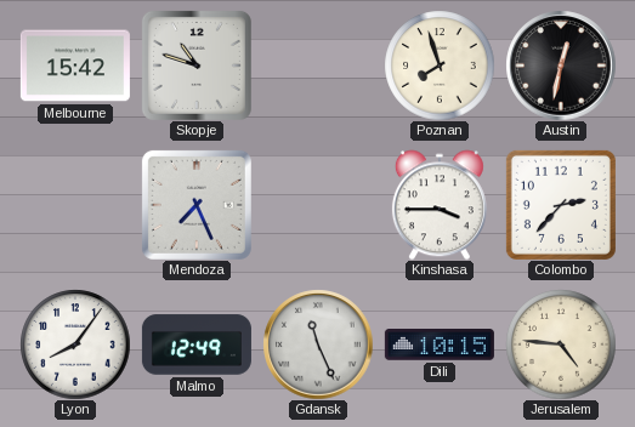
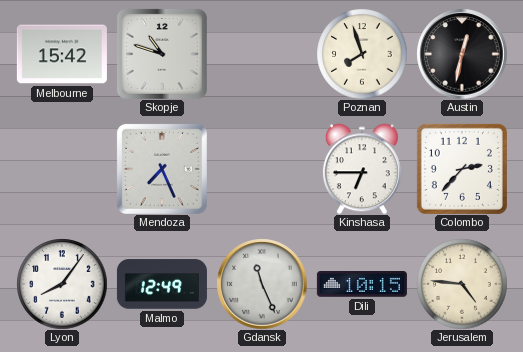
Kinshasa: 3:45 -> 6:45
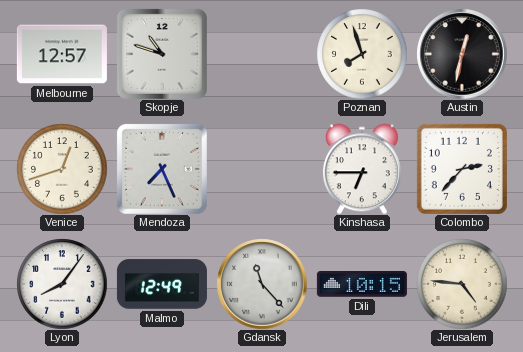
Melbourne: 15:42 -> 12:57
Venice: none -> 12:42
Gdansk: 11:26 -> 11:23
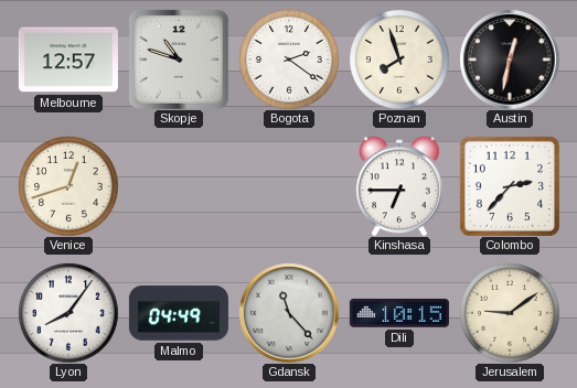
Bogota: none -> 2:21
Mendoza: 7:26 -> none
Malmo: 12:49 -> 04:49
Jerusalem: 4:46 -> 9:09
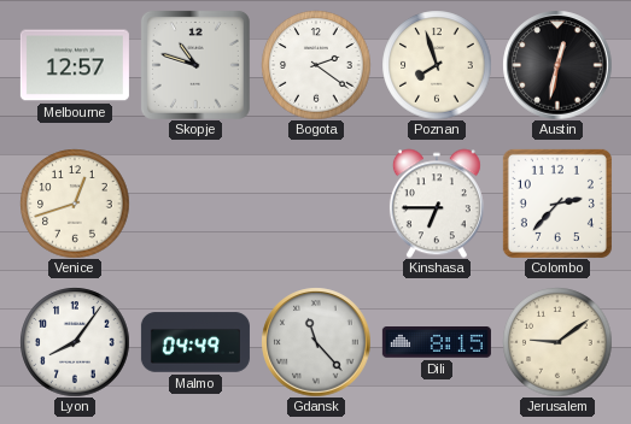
Dili: 10:15 -> 8:15
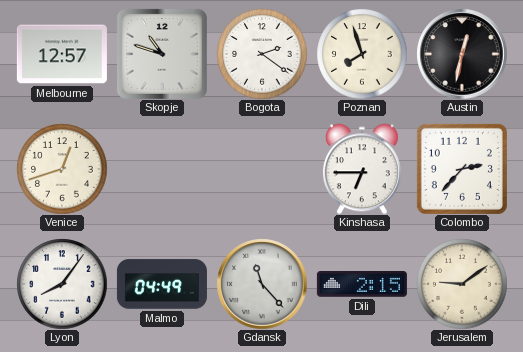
Dili: 8:15 -> 2:15
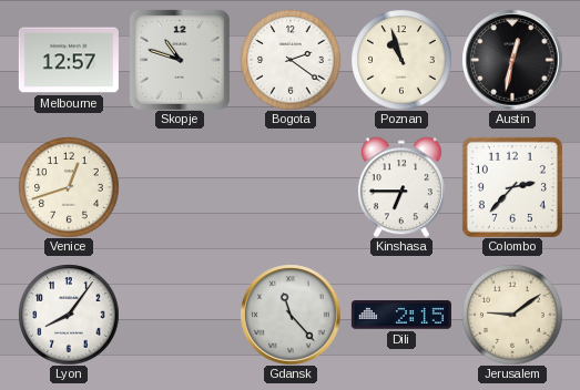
Poznan: 7:57 -> 10:57
Malmo: 04:49 -> none
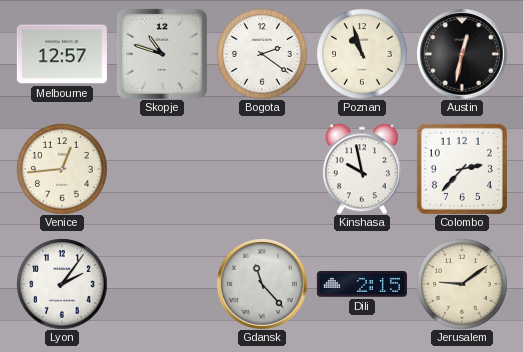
Venice: 12:42 -> 12:44
Kinshasa: 6:45 -> 9:58
Lyon: 8:06 -> 2:06
